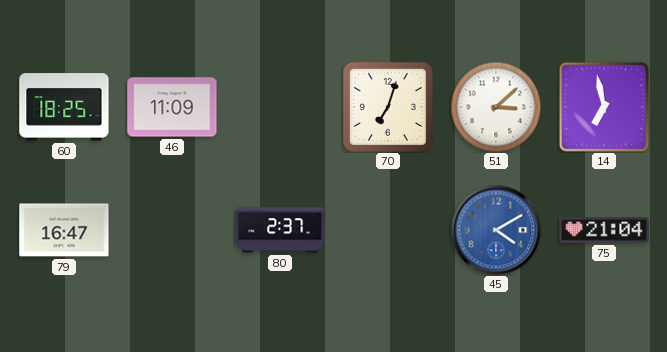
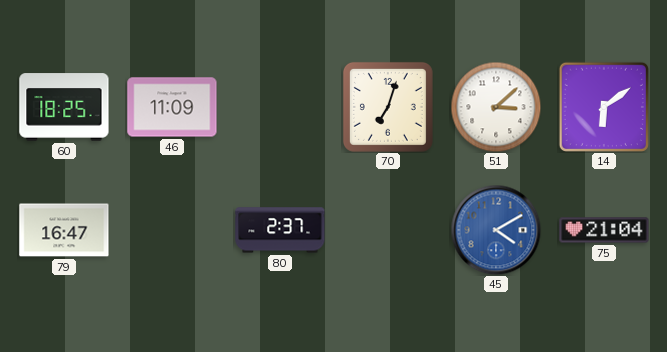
14: 6:58 -> 6:09
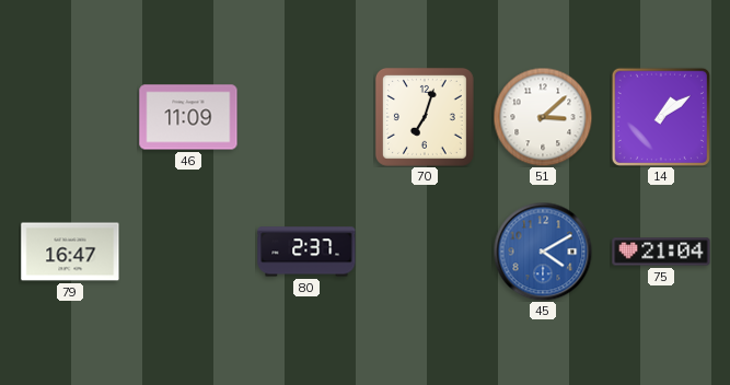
60: 18:25 -> none
14: 6:09 -> 1:09
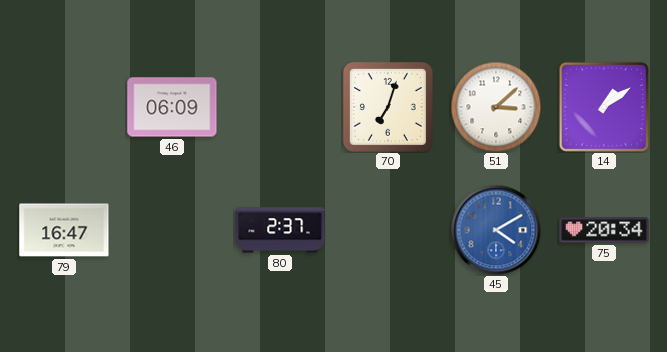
46: 11:09 -> 06:09
75: 21:04 -> 20:34
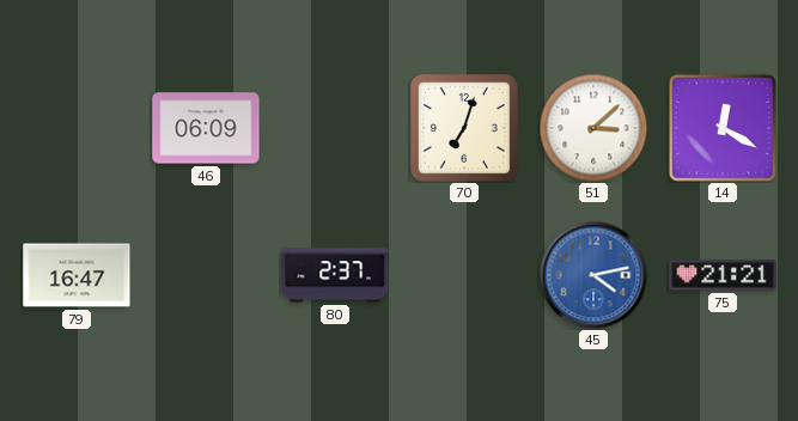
14: 1:09 -> 12:20
45: 4:10 -> 4:13
75: 20:34 -> 21:21
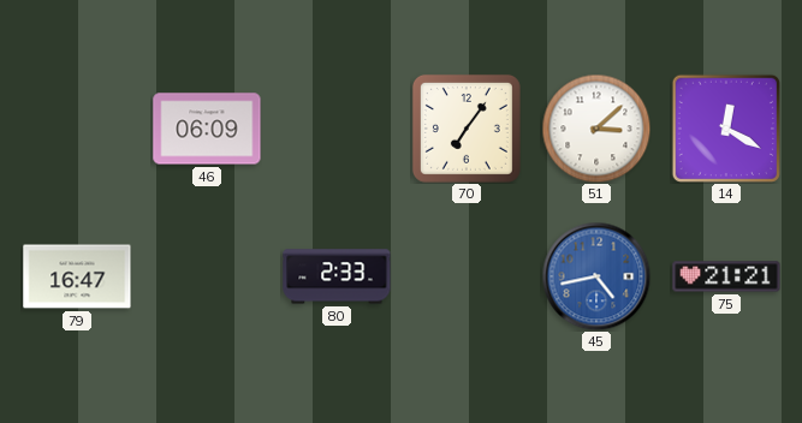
70: 7:03 -> 7:06
80: 2:37 -> 2:33
45: 4:13 -> 4:43
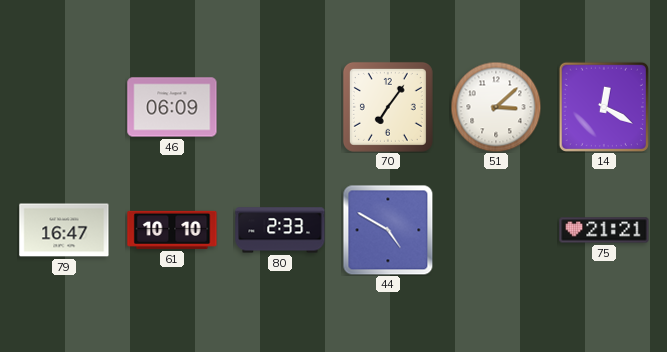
61: none -> 10:10
44: none -> 4:50
45: 4:43 -> none
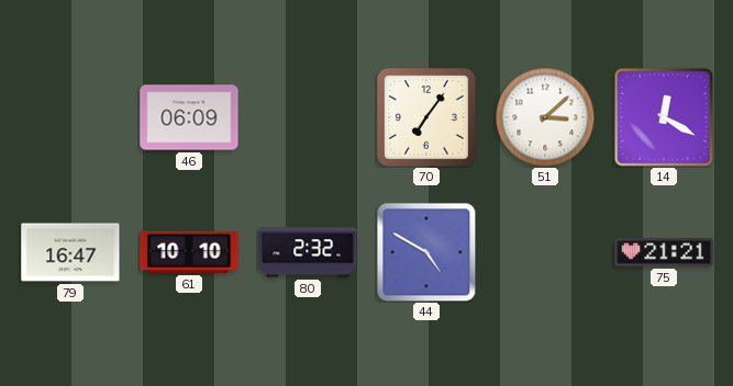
80: 2:33 -> 2:32
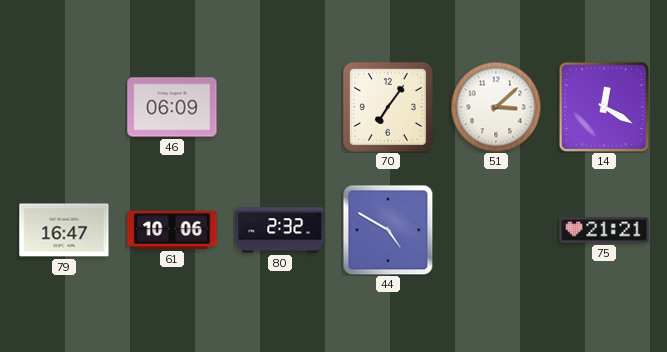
61: 10:10 -> 10:06
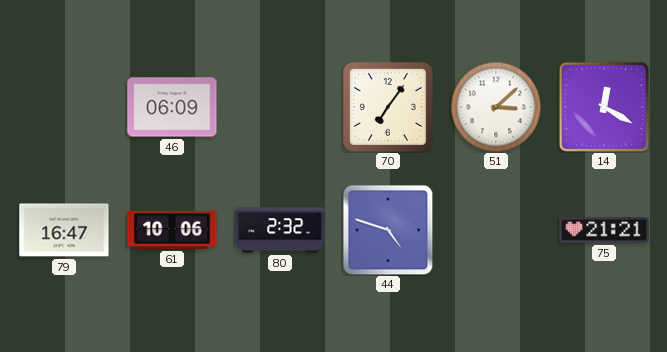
44: 4:50 -> 4:48
